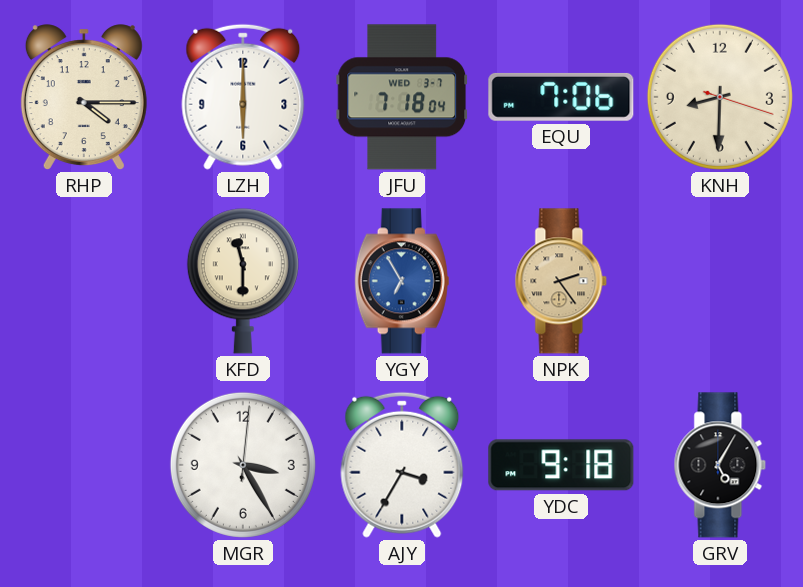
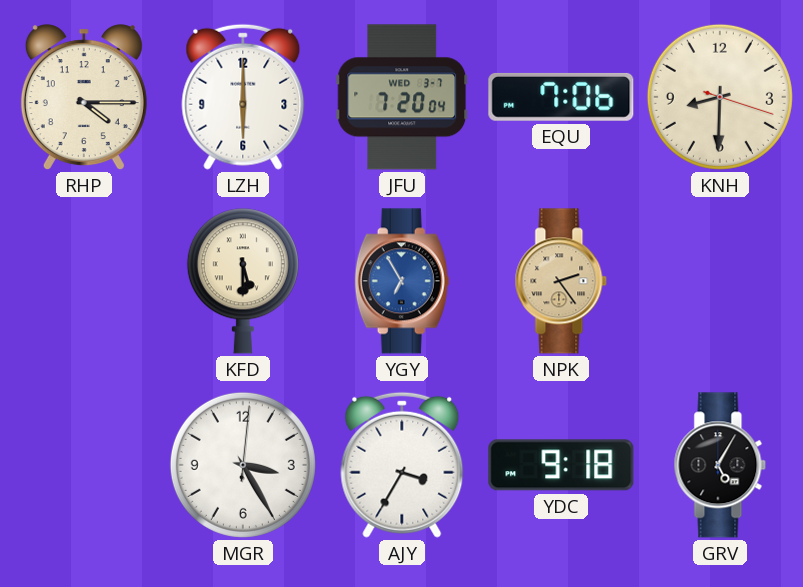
JFU: 7:18 -> 7:20
KFD: 11:30 -> 5:30
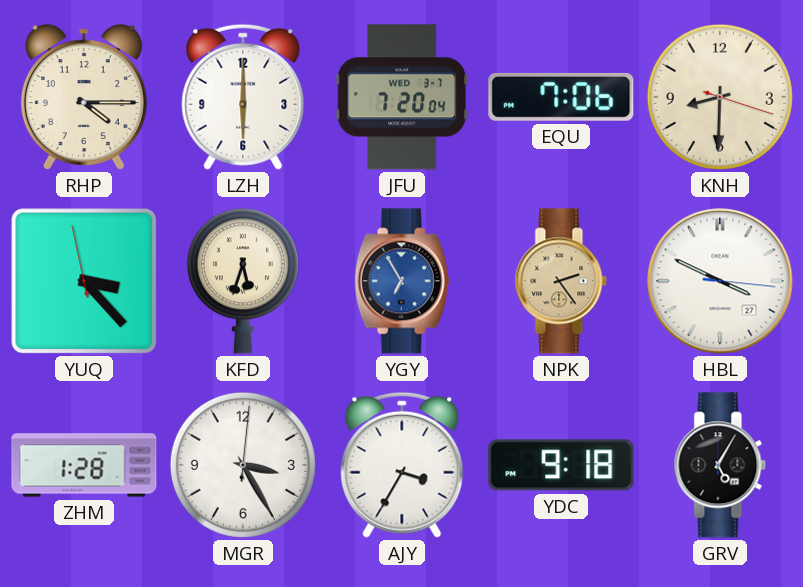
YUQ: none -> 3:22
KFD: 5:30 -> 5:33
HBL: none -> 3:49
ZHM: none -> 1:28
